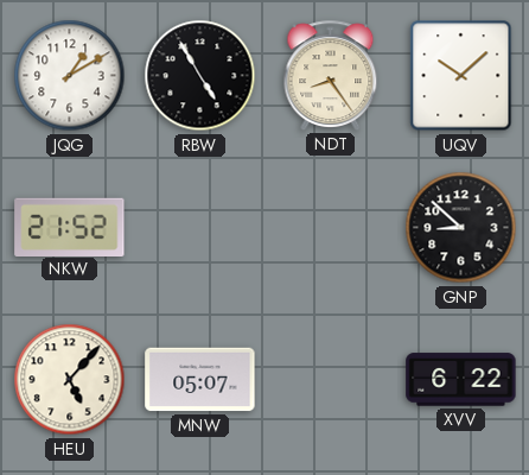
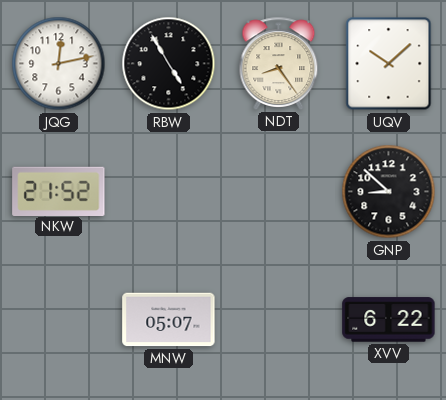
JQG: 1:10 -> 12:13
HEU: 5:07 -> none
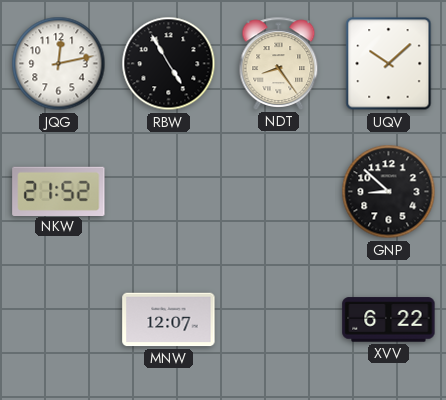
MNW: 05:07 -> 12:07
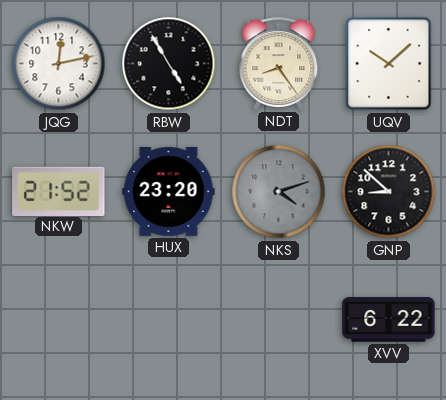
HUX: none -> 23:20
NKS: none -> 4:12
MNW: 12:07 -> none
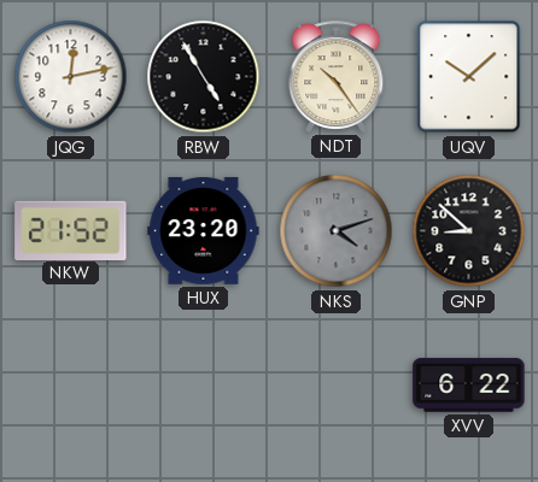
NDT: 8:24 -> 10:24
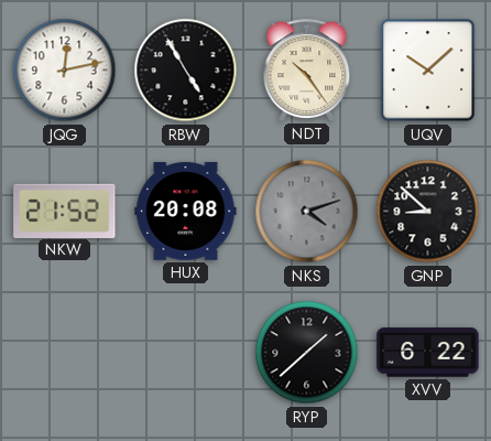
HUX: 23:20 -> 20:08
RYP: none -> 1:38
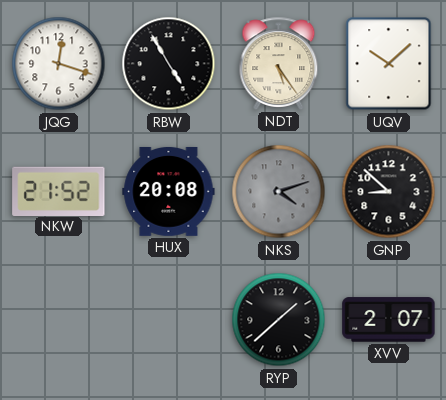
JQG: 12:13 -> 12:18
NDT: 10:24 -> 5:24
XVV: 6:22 -> 2:07
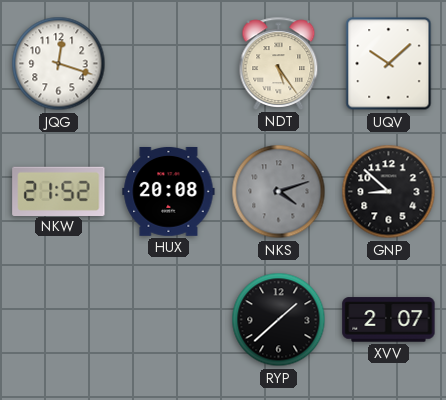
RBW: 4:55 -> none
